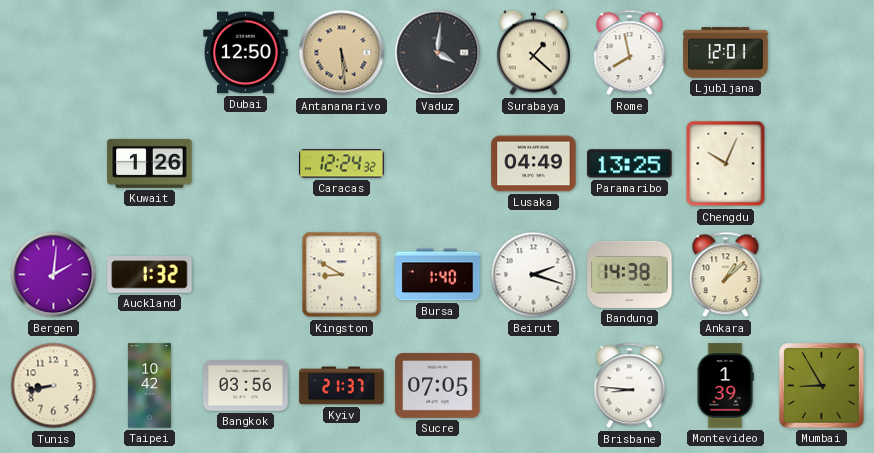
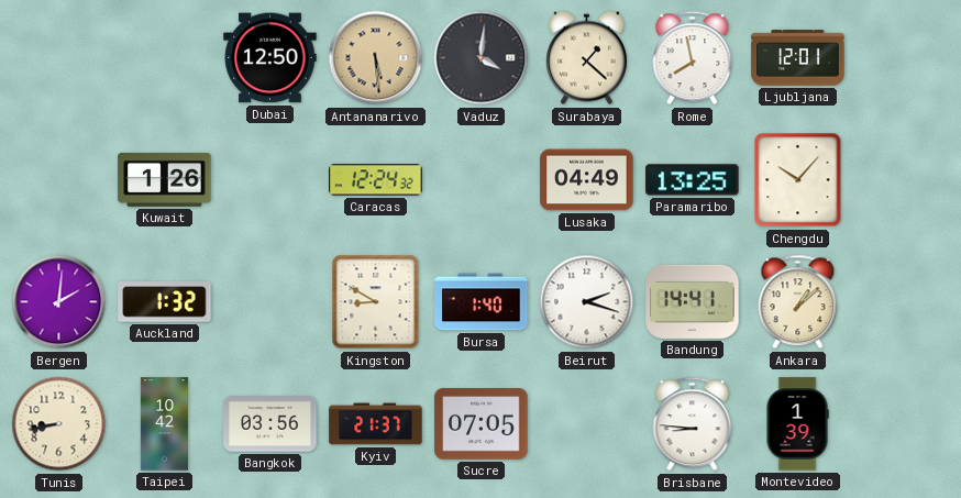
Chengdu: 10:04 -> 10:07
Bandung: 14:38 -> 14:41
Mumbai: 8:55 -> none
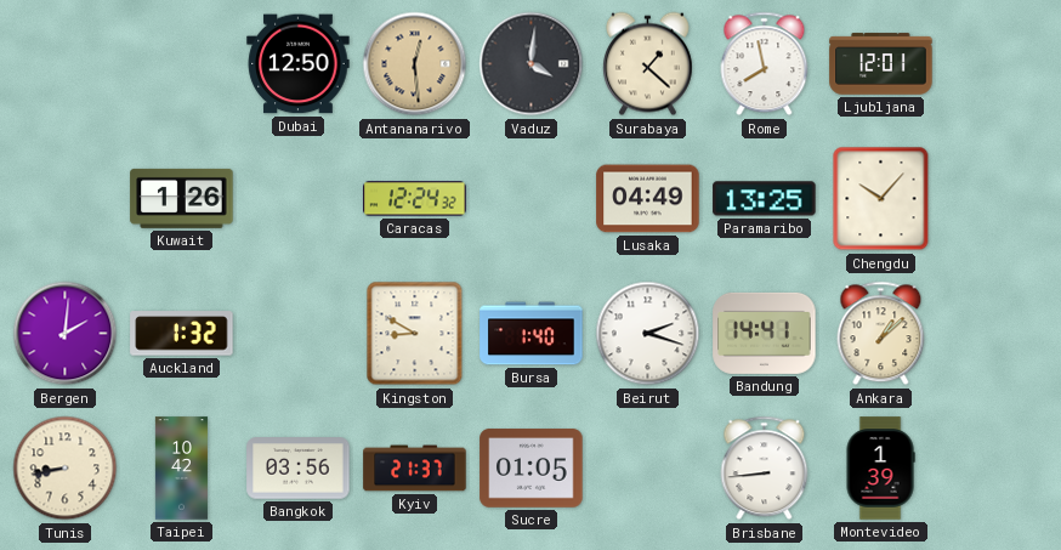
Antananarivo: 5:29 -> 12:29
Sucre: 07:05 -> 01:05
Brisbane: 8:46 -> 8:44
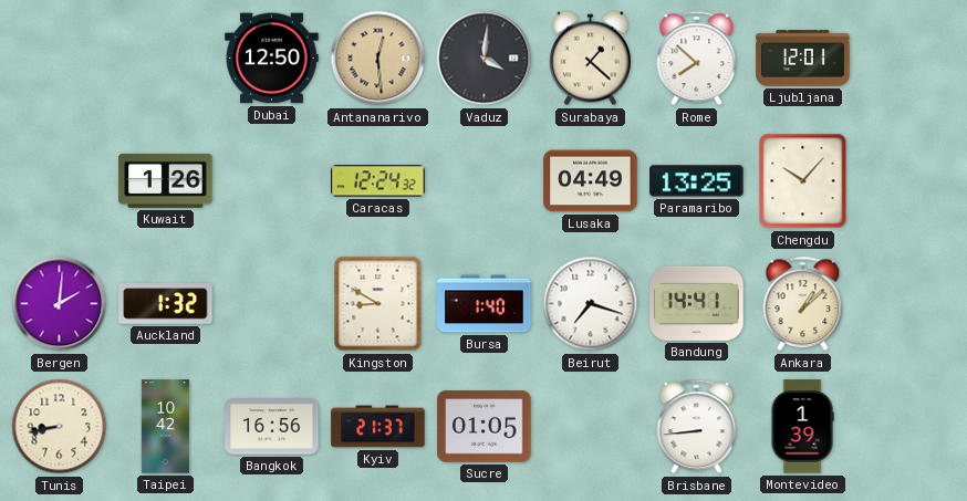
Rome: 7:58 -> 7:52
Beirut: 2:18 -> 7:18
Bangkok: 03:56 -> 16:56
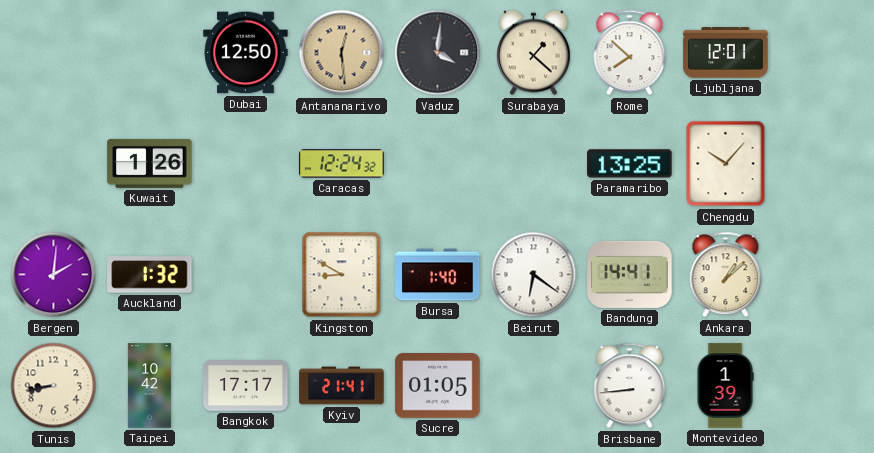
Lusaka: 04:49 -> none
Beirut: 7:18 -> 6:21
Bangkok: 16:56 -> 17:17
Kyiv: 21:37 -> 21:41
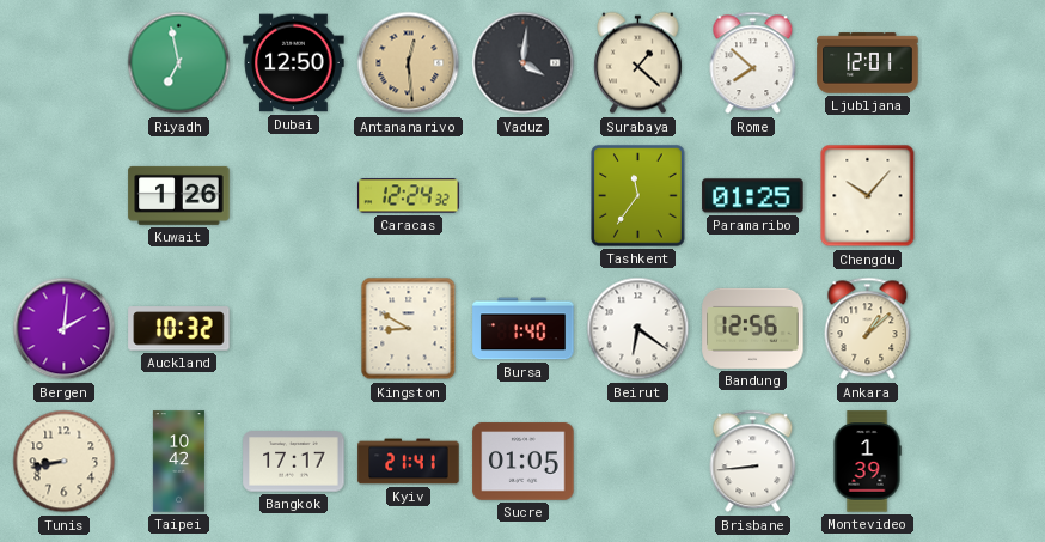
Riyadh: none -> 6:58
Tashkent: none -> 11:36
Paramaribo: 13:25 -> 01:25
Auckland: 1:32 -> 10:32
Bandung: 14:41 -> 12:56
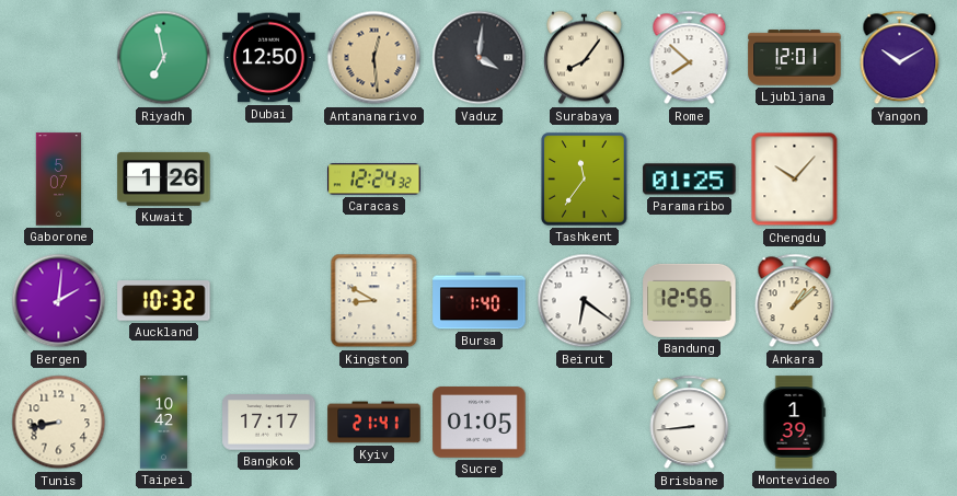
Surabaya: 1:22 -> 8:06
Yangon: none -> 10:10
Gaborone: none -> 5:07
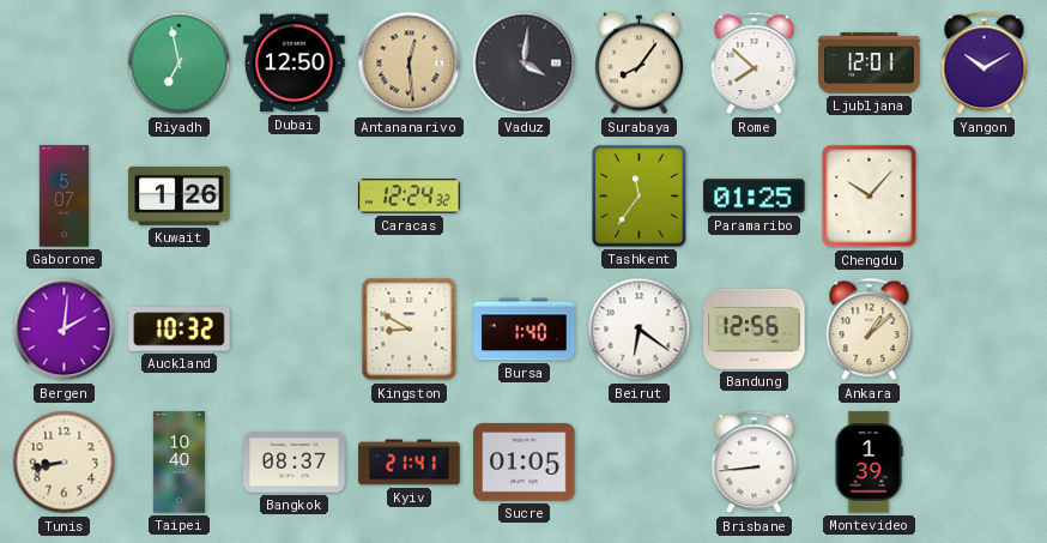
Taipei: 10:42 -> 10:40
Bangkok: 17:17 -> 08:37
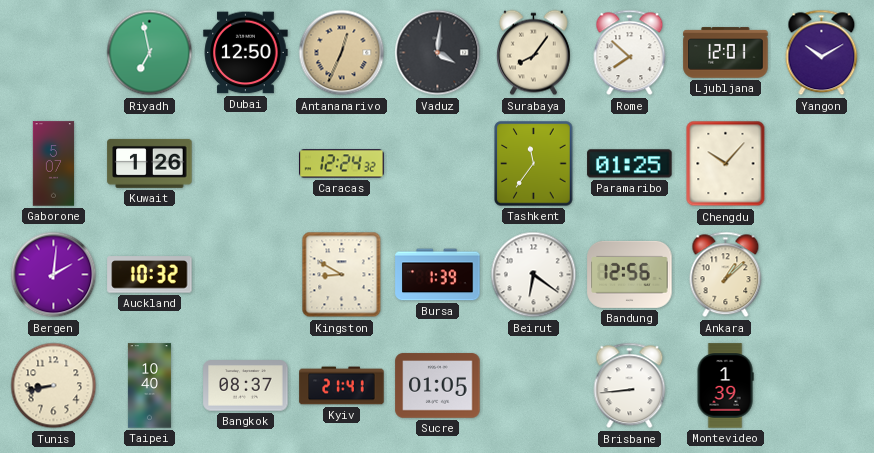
Antananarivo: 12:29 -> 12:34
Bursa: 1:40 -> 1:39
